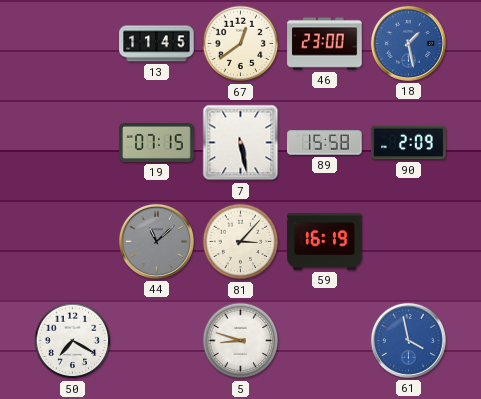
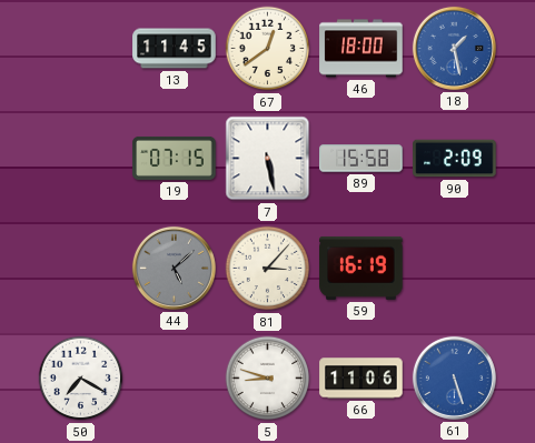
46: 23:00 -> 18:00
44: 11:08 -> 5:08
66: none -> 11:06
61: 3:58 -> 5:27
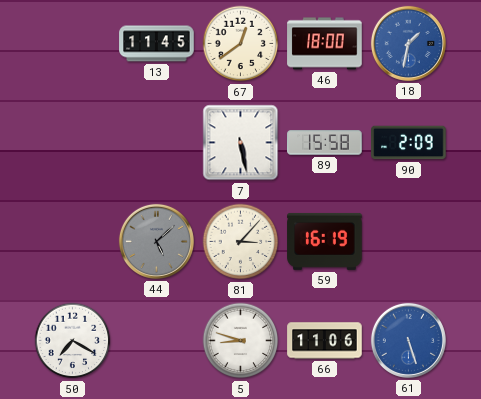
18: 1:28 -> 1:32
19: 07:15 -> none
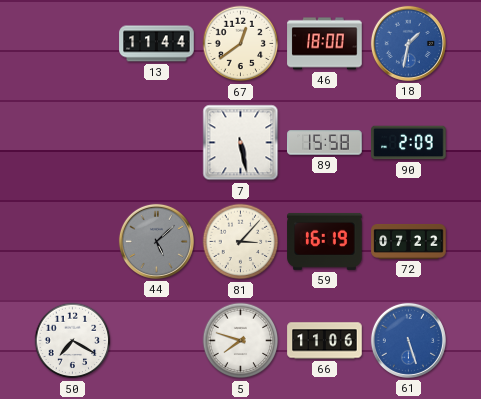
13: 11:45 -> 11:44
72: none -> 07:22
5: 8:48 -> 7:48
